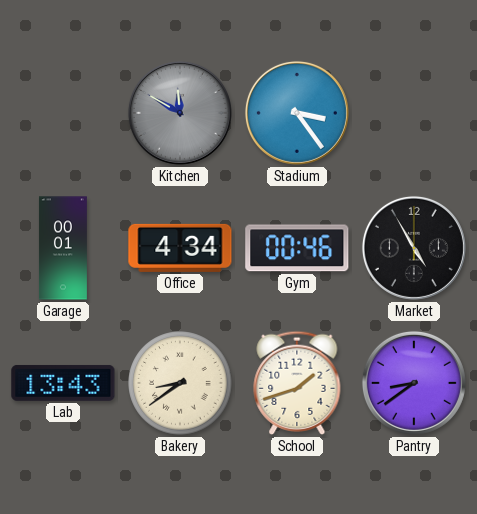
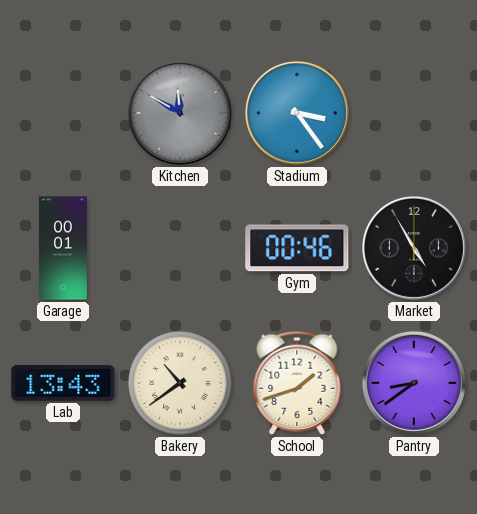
Office: 4:34 -> none
Bakery: 8:39 -> 10:39
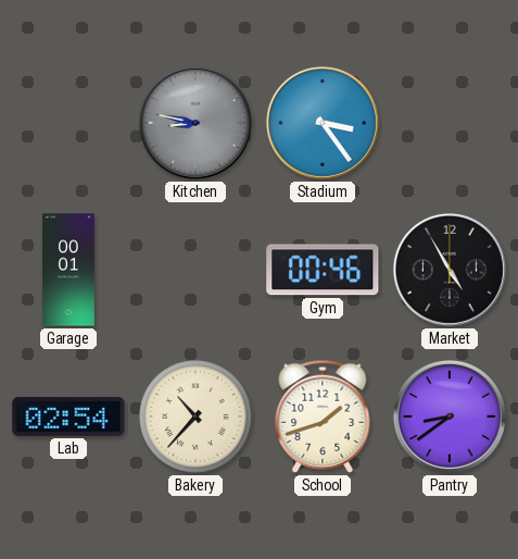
Kitchen: 11:50 -> 8:47
Lab: 13:43 -> 02:54
Bakery: 10:39 -> 10:37
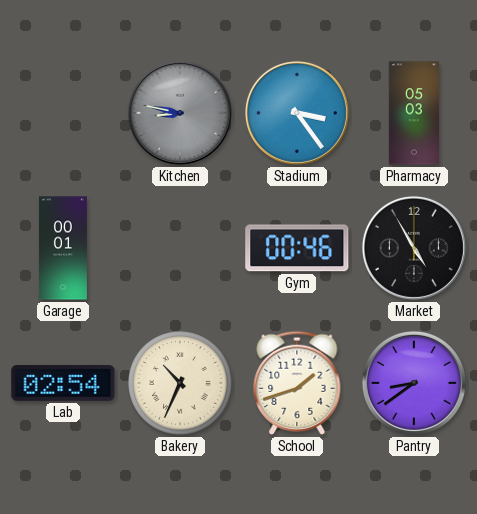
Pharmacy: none -> 05:03
Bakery: 10:37 -> 10:34
